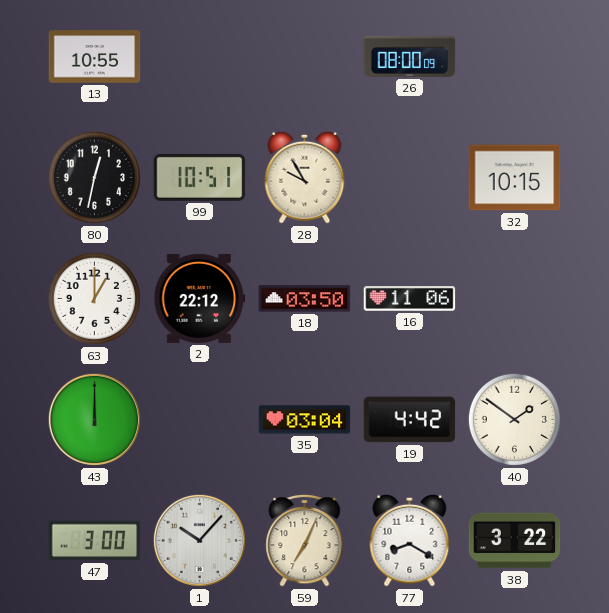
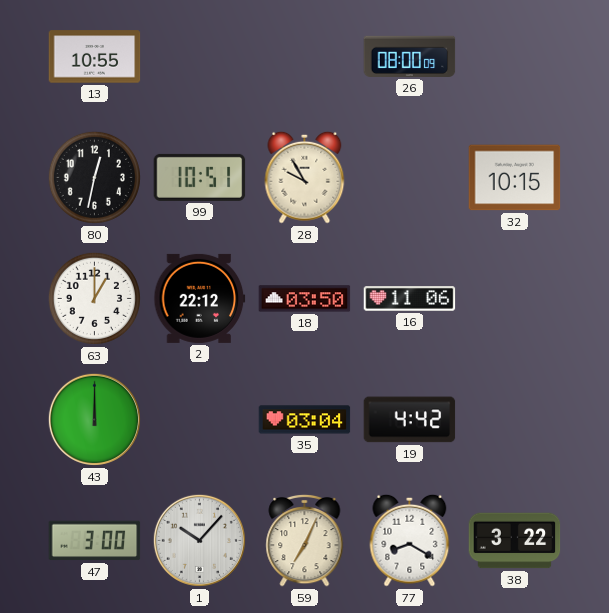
40: 1:51 -> none
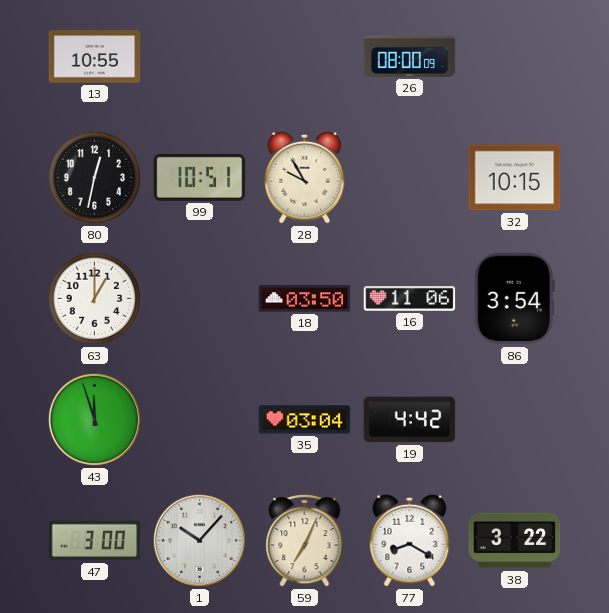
2: 22:12 -> none
86: none -> 3:54
43: 12:00 -> 11:57
